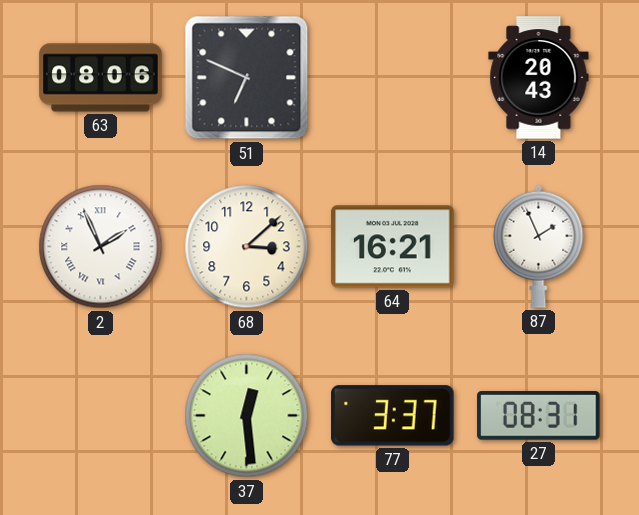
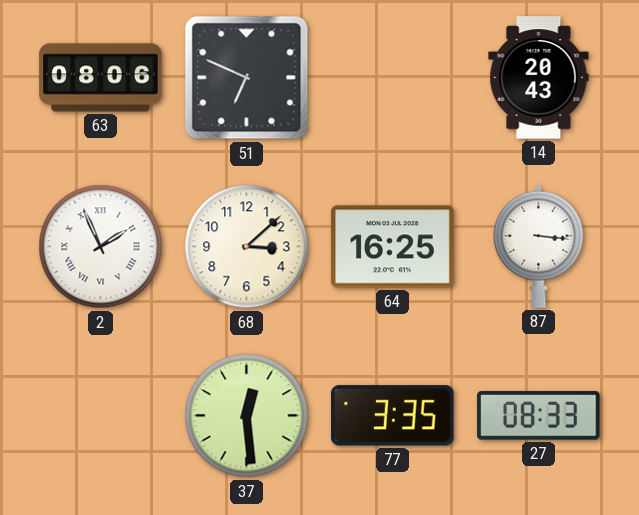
64: 16:21 -> 16:25
87: 1:56 -> 3:16
77: 3:37 -> 3:35
27: 08:31 -> 08:33
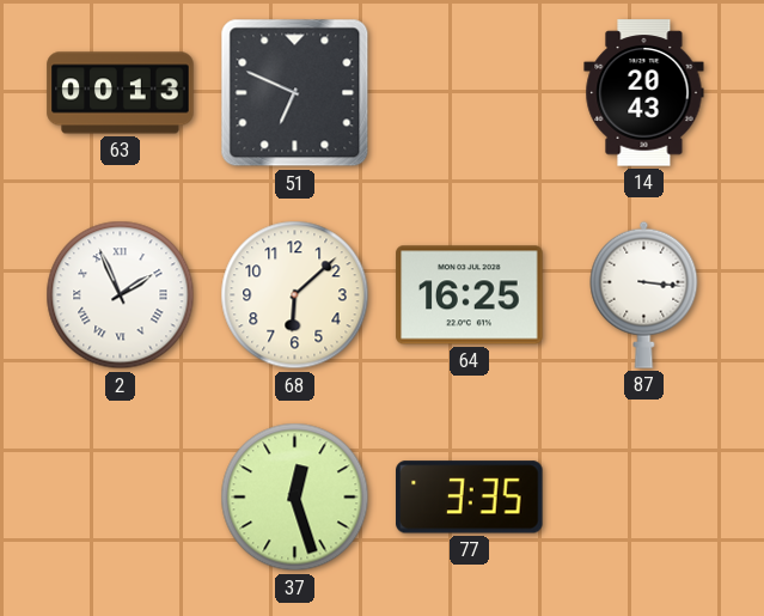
63: 08:06 -> 00:13
68: 3:08 -> 6:08
37: 12:29 -> 12:27
27: 08:33 -> none
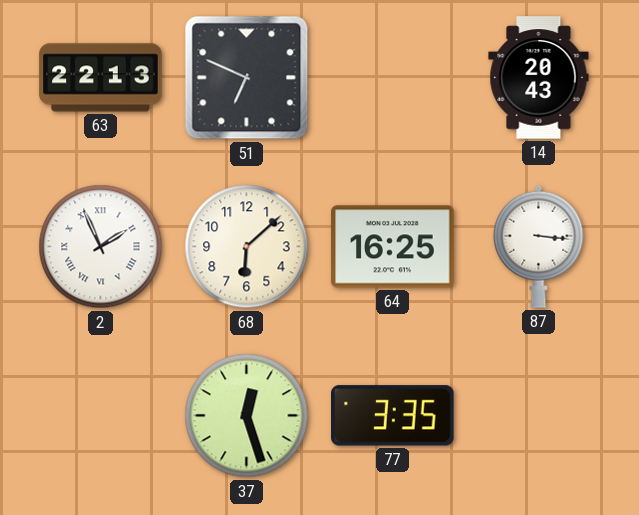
63: 00:13 -> 22:13
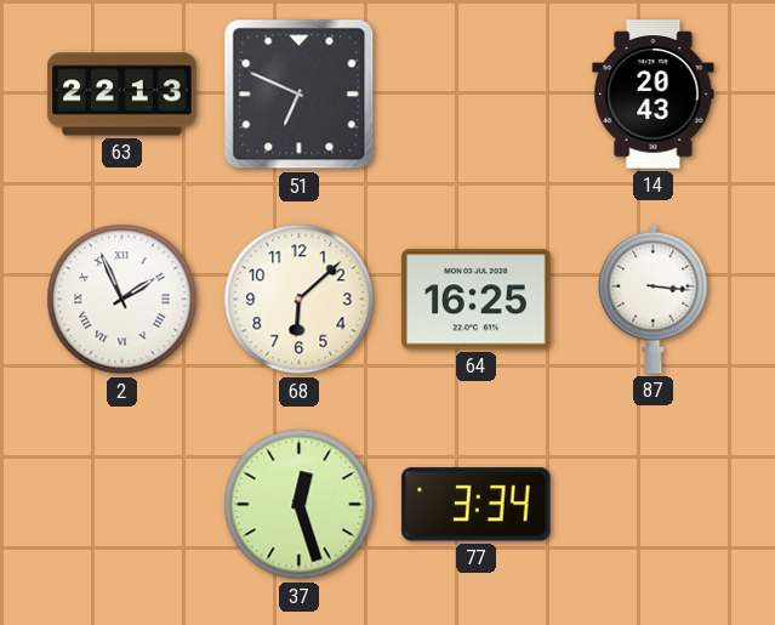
77: 3:35 -> 3:34
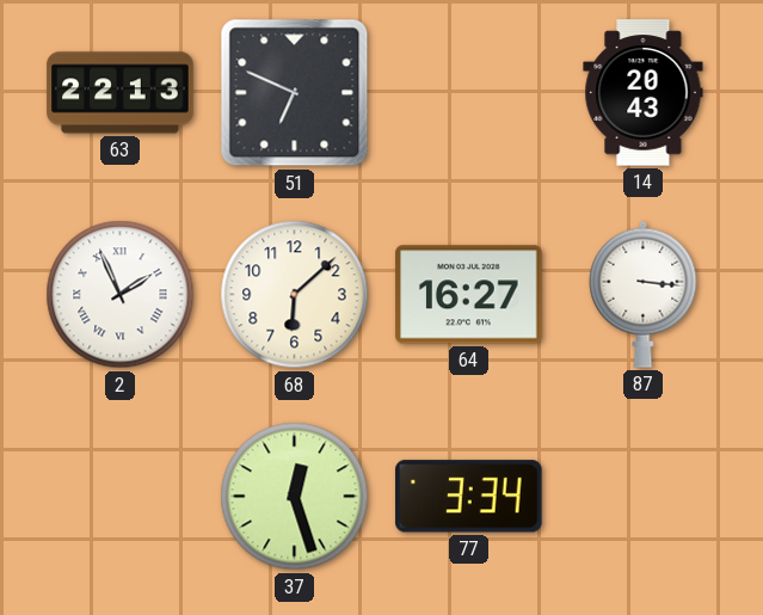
64: 16:25 -> 16:27
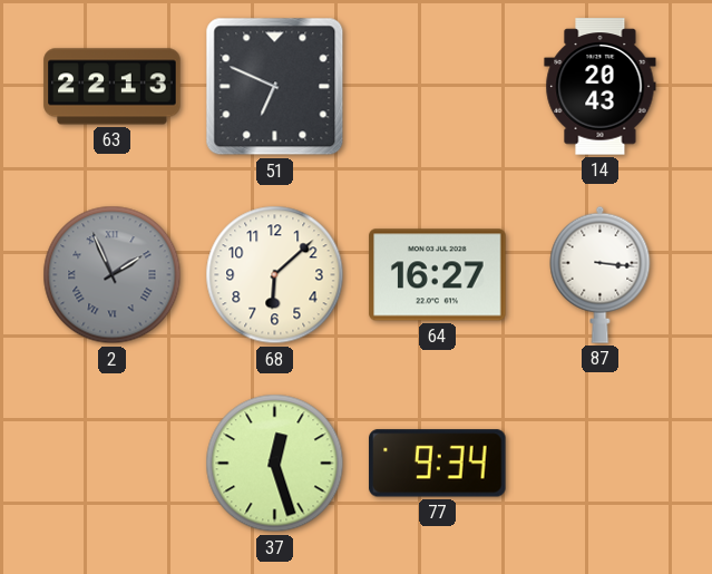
2 dial: white -> grey
77: 3:34 -> 9:34
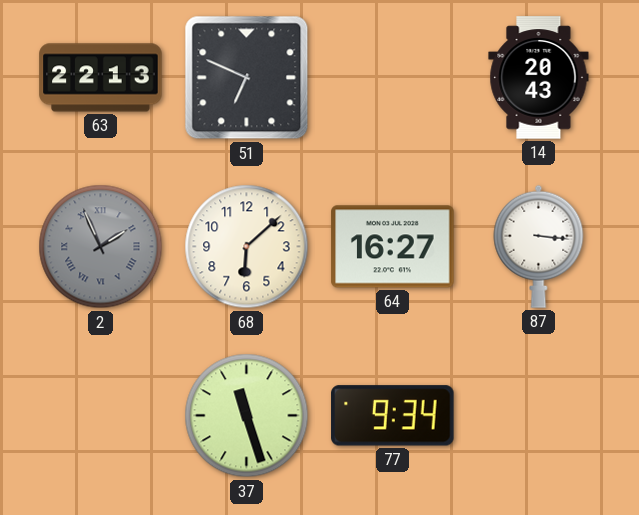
37: 12:27 -> 11:27
